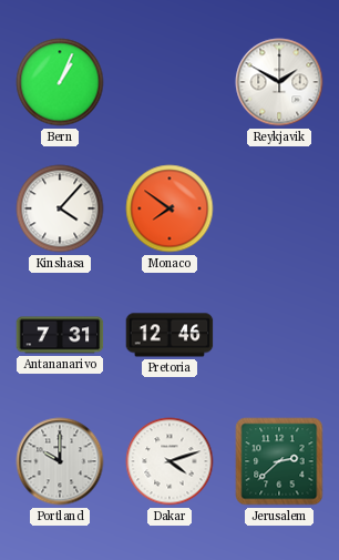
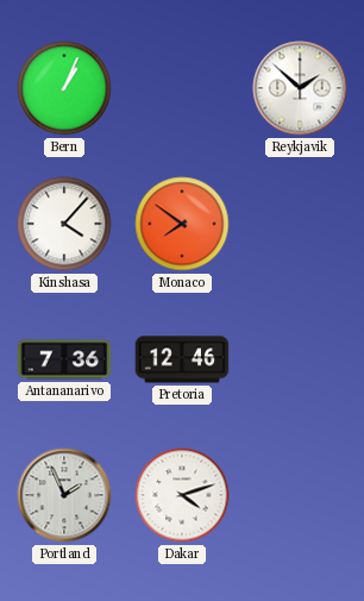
Reykjavik: 1:50 -> 1:52
Antananarivo: 7:31 -> 7:36
Portland: 10:00 -> 1:56
Jerusalem: 2:38 -> none
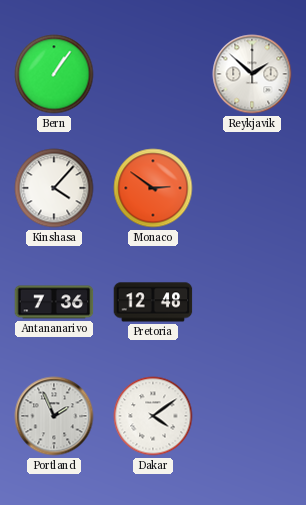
Bern: 1:04 -> 1:06
Monaco: 7:51 -> 2:51
Pretoria: 12:46 -> 12:48
Dakar: 4:12 -> 4:09
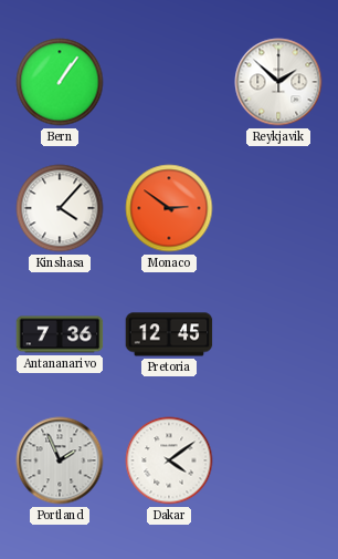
Pretoria: 12:48 -> 12:45
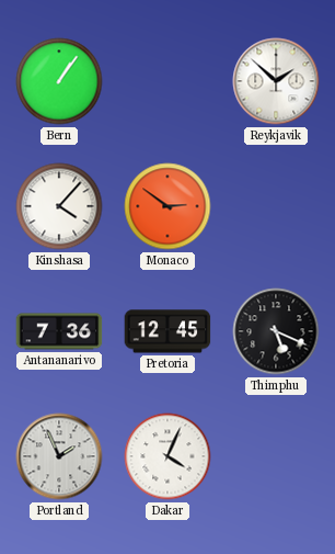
Thimphu: none -> 5:19
Dakar: 4:09 -> 4:04
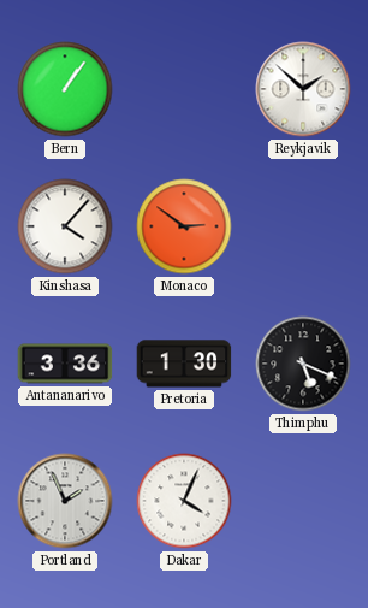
Antananarivo: 7:36 -> 3:36
Pretoria: 12:45 -> 1:30
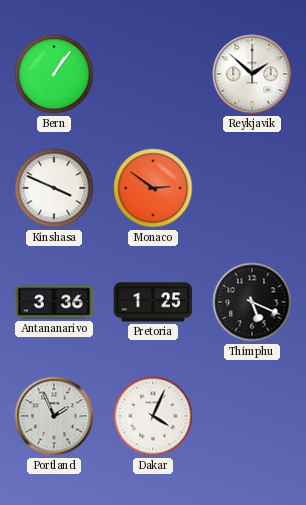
Kinshasa: 4:07 -> 3:49
Pretoria: 1:30 -> 1:25
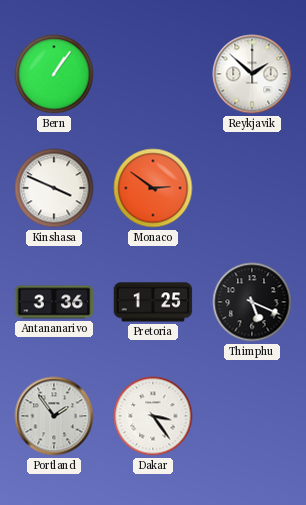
Portland: 1:56 -> 1:54
Dakar: 4:04 -> 3:24
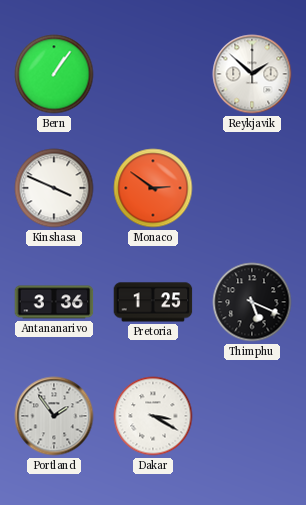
Dakar: 3:24 -> 3:20
